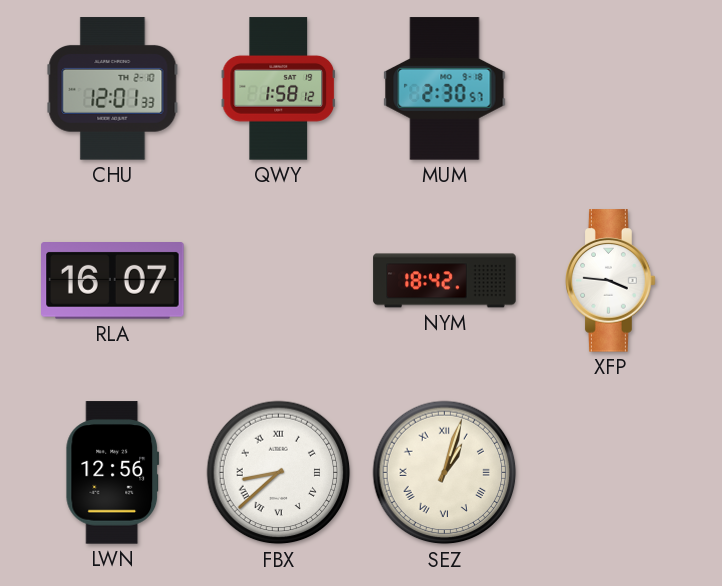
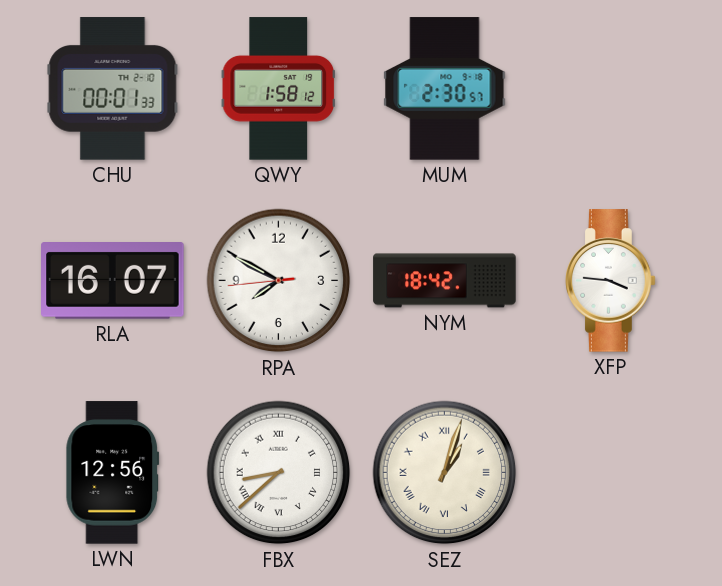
CHU: 12:01 -> 00:01
RPA: none -> 7:49
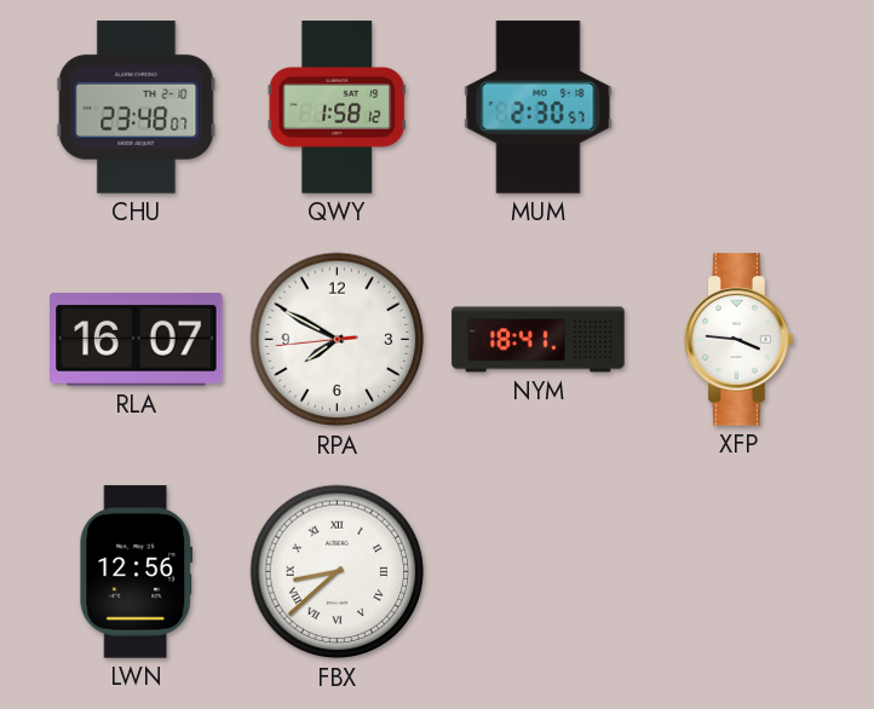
CHU: 00:01 -> 23:48
NYM: 18:42 -> 18:41
SEZ: 1:03 -> none
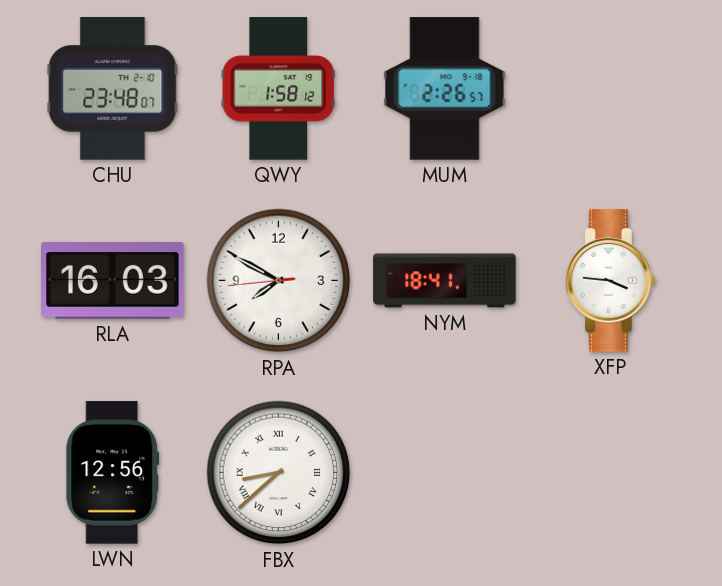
MUM: 2:30 -> 2:26
RLA: 16:07 -> 16:03
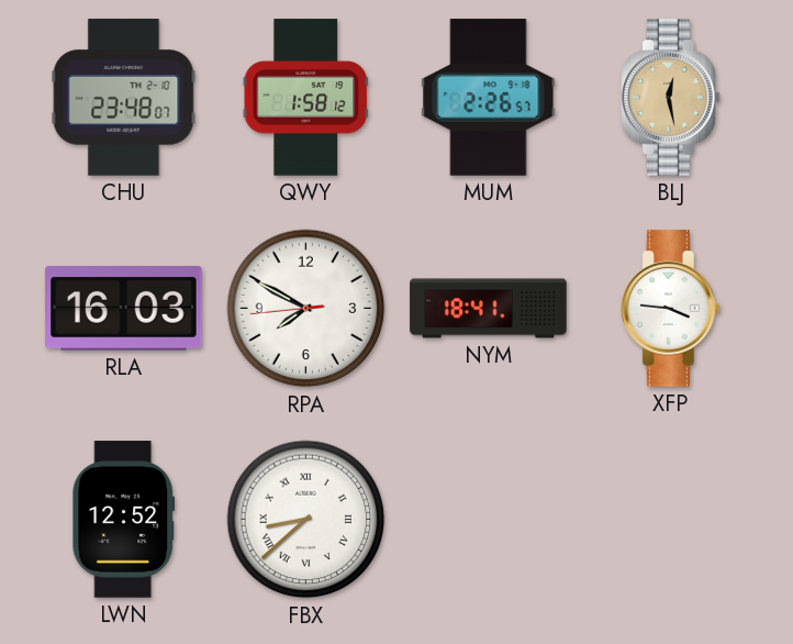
BLJ: none -> 12:28
LWN: 12:56 -> 12:52
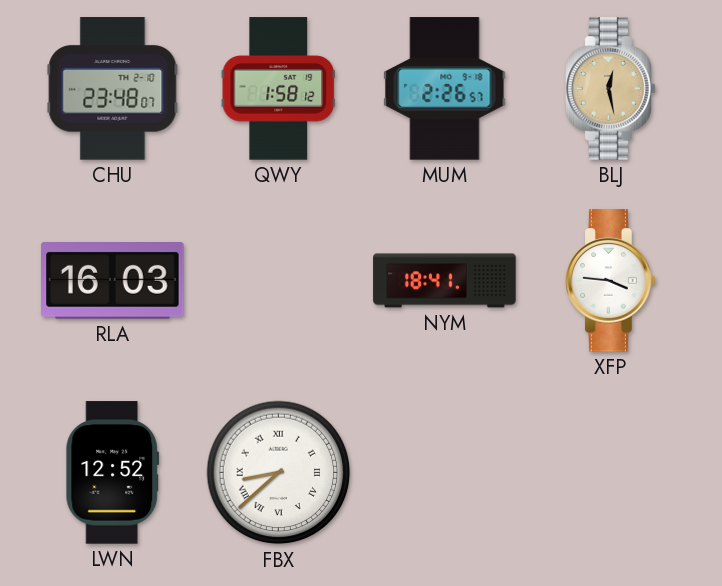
RPA: 7:49 -> none
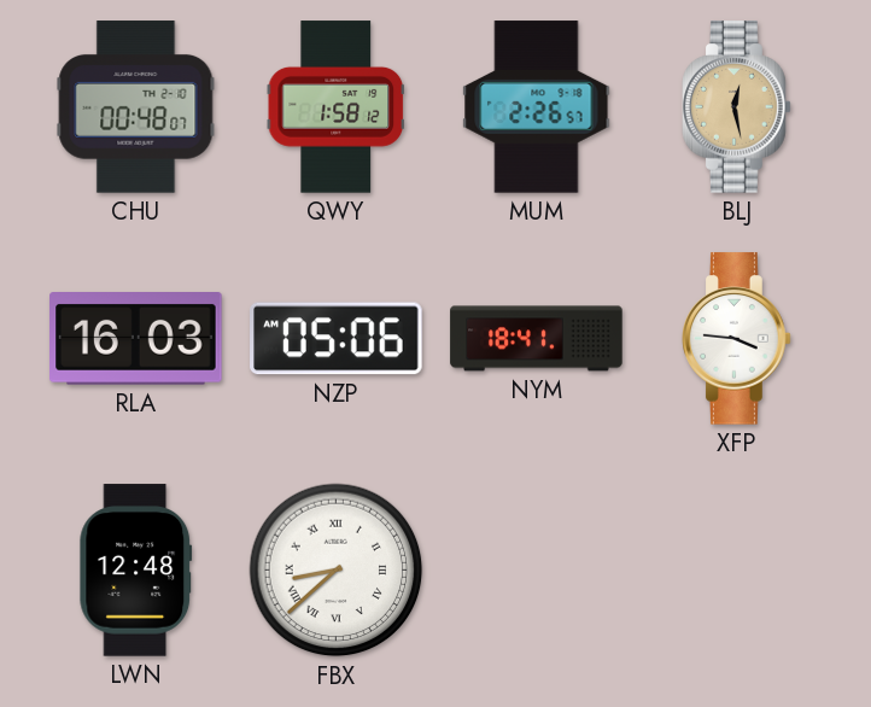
CHU: 23:48 -> 00:48
NZP: none -> 05:06
LWN: 12:52 -> 12:48
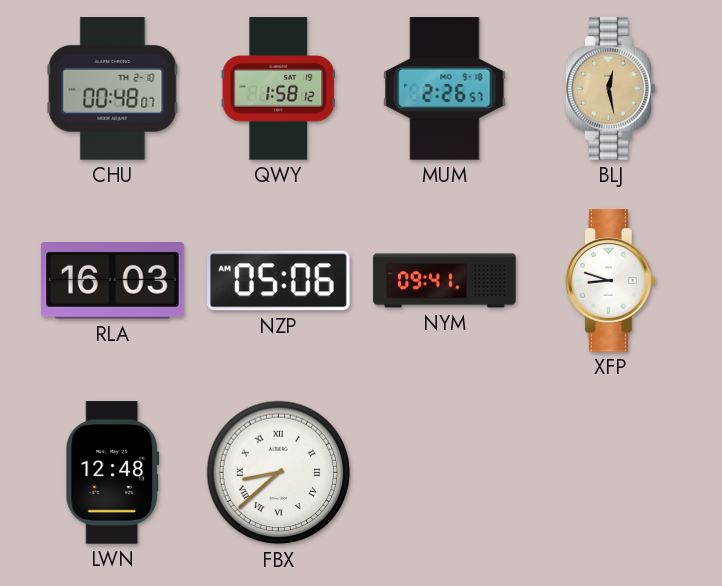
NYM: 18:41 -> 09:41
XFP: 3:46 -> 8:48
